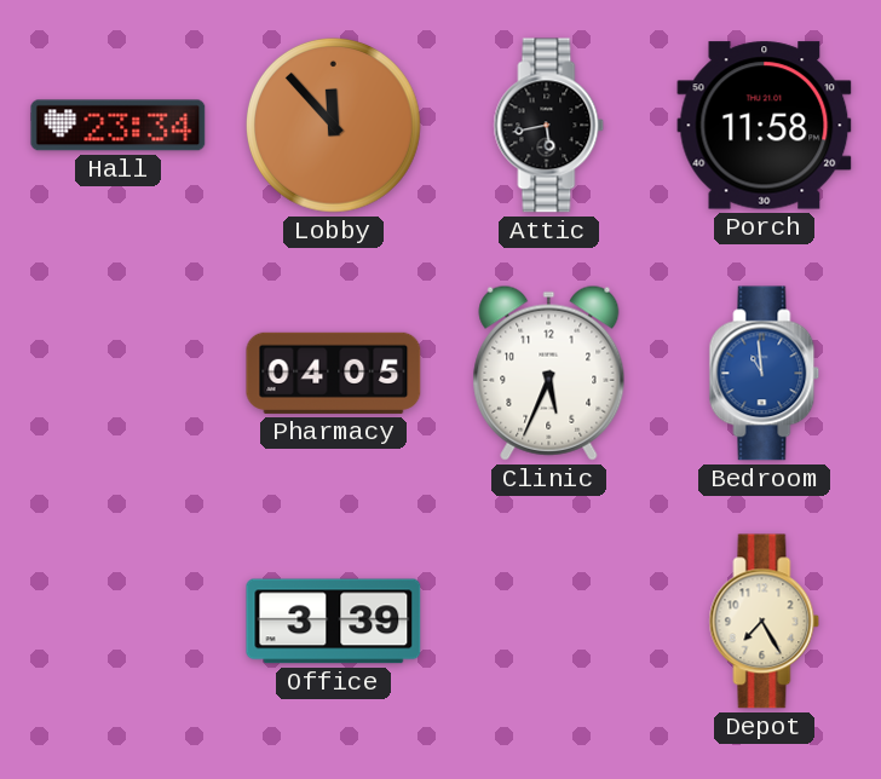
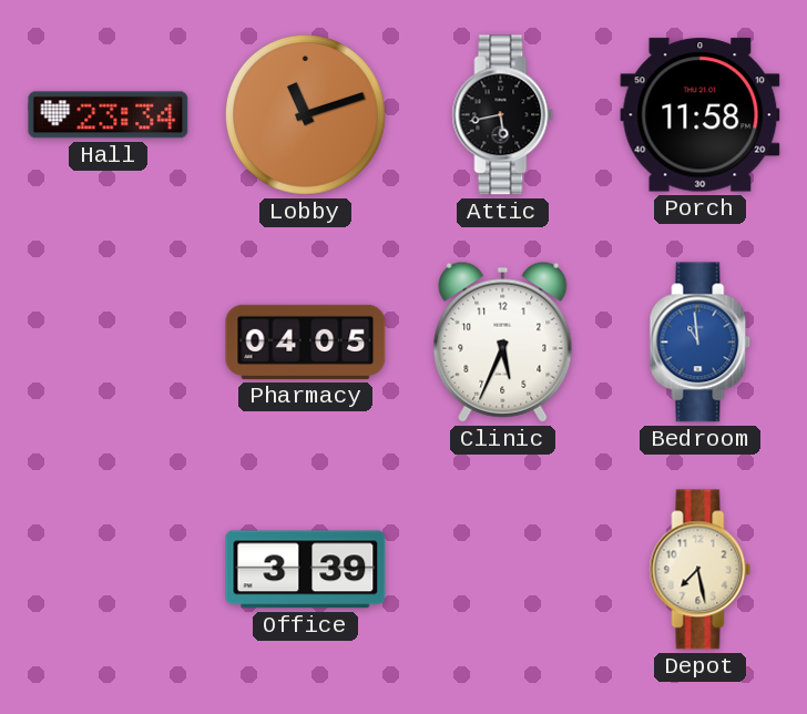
Lobby: 11:53 -> 11:12
Depot: 7:25 -> 7:28
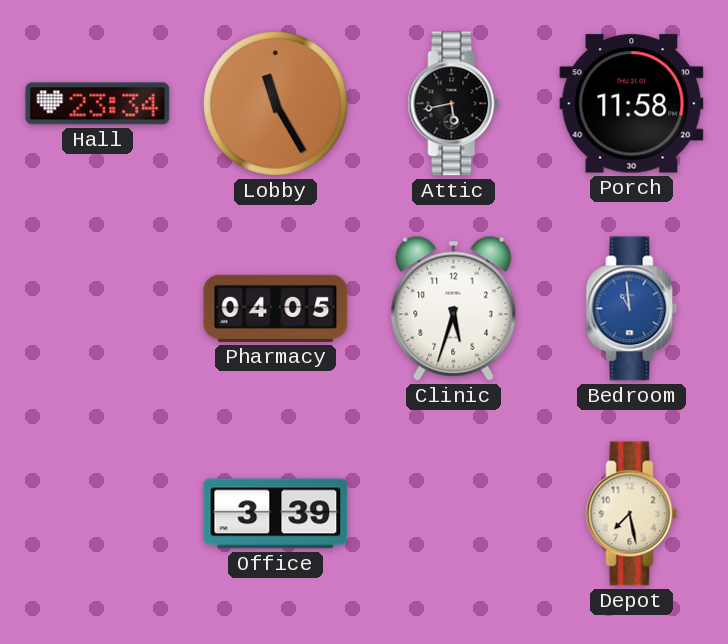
Lobby: 11:12 -> 11:25
Clinic: 5:34 -> 5:33
